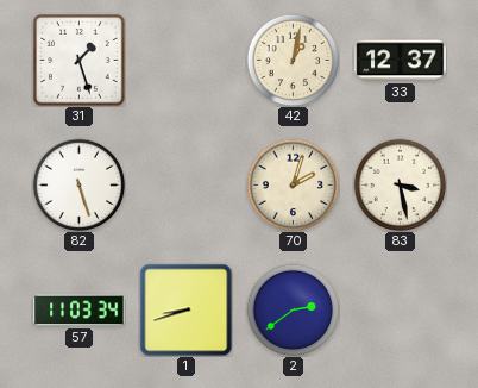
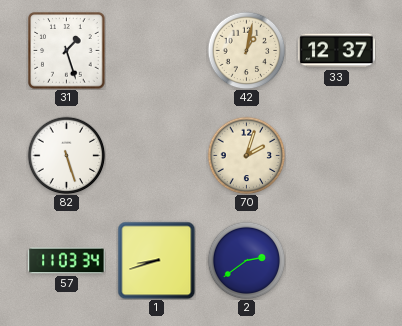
83: 3:28 -> none
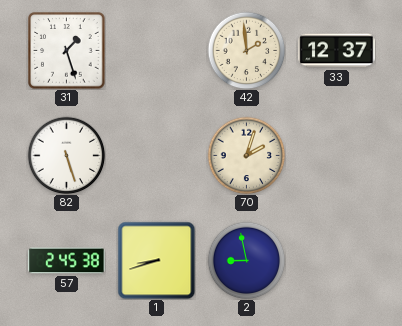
42: 1:02 -> 1:59
57: 11:03 -> 2:45
2: 2:39 -> 8:58
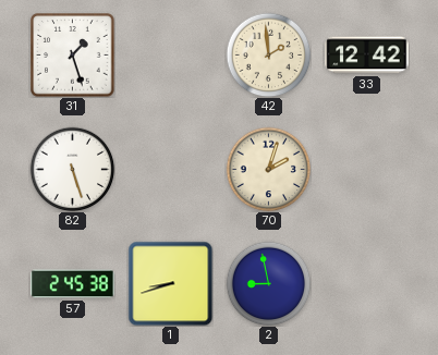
33: 12:37 -> 12:42
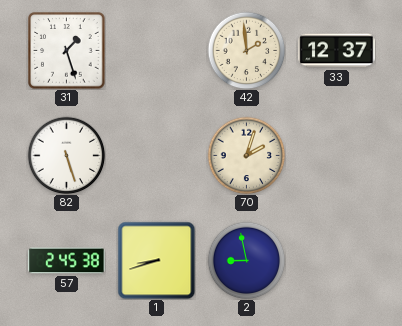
33: 12:42 -> 12:37
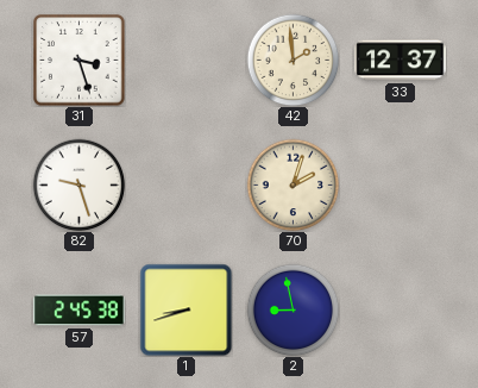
31: 1:27 -> 3:27
82: 5:27 -> 9:27
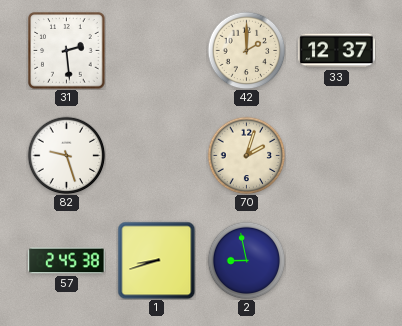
31: 3:27 -> 2:29
42: 1:59 -> 2:00
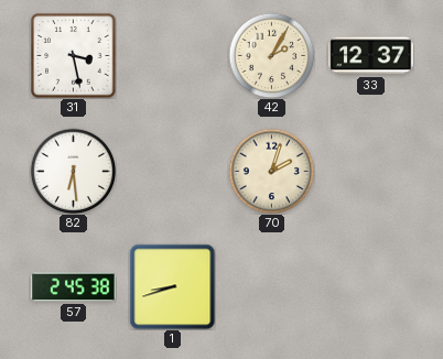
31: 2:29 -> 3:28
42: 2:00 -> 2:05
82: 9:27 -> 6:29
2: 8:58 -> none
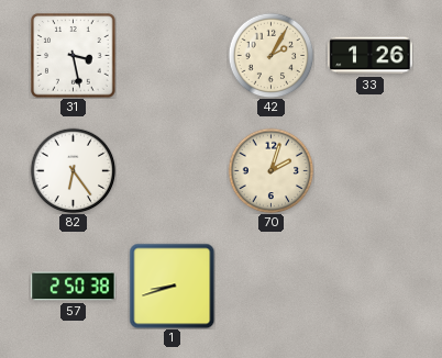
33: 12:37 -> 1:26
82: 6:29 -> 6:24
57: 2:45 -> 2:50
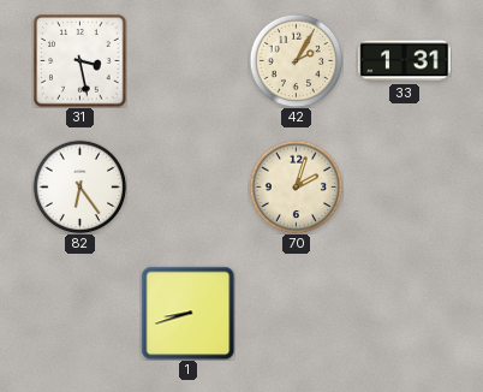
33: 1:26 -> 1:31
57: 2:50 -> none
